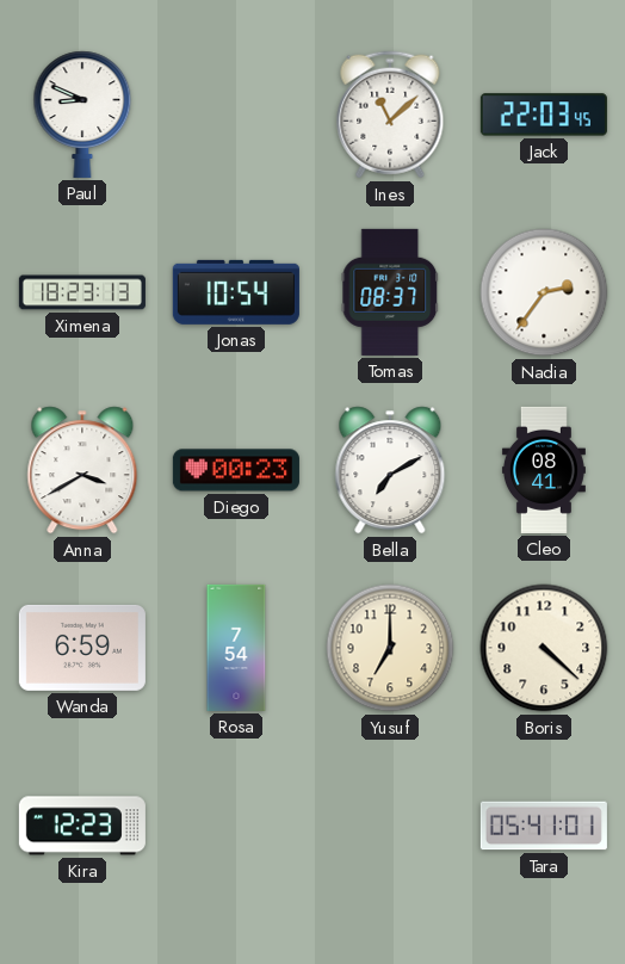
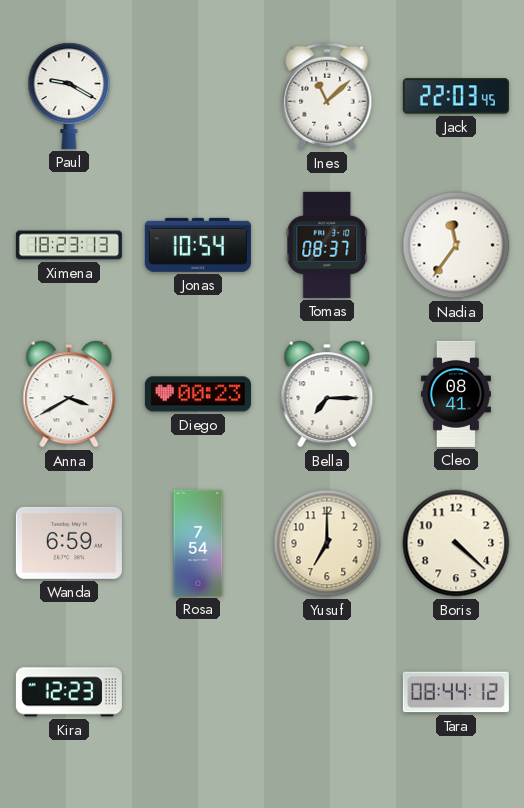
Paul: 8:49 -> 9:20
Nadia: 2:36 -> 11:36
Bella: 7:10 -> 7:15
Tara: 05:41 -> 08:44
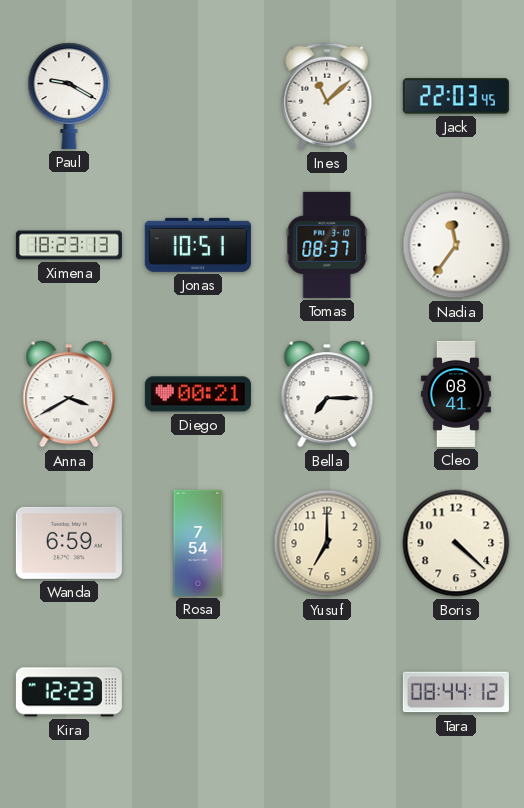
Jonas: 10:54 -> 10:51
Diego: 00:23 -> 00:21
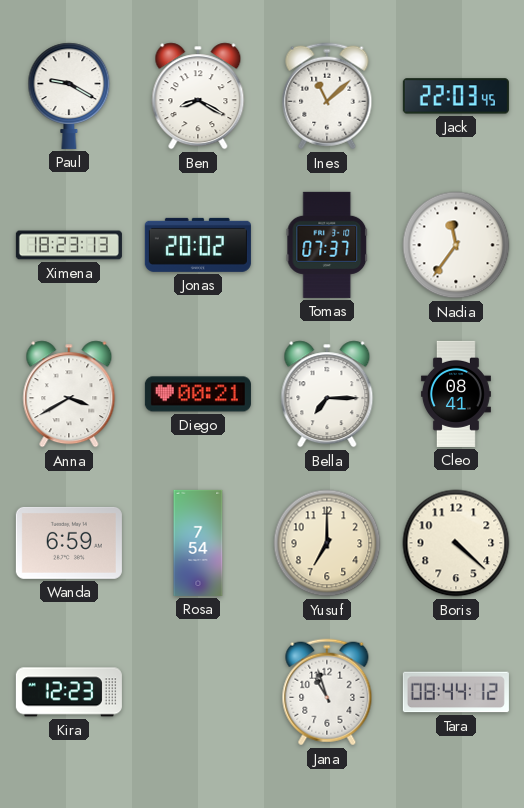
Ben: none -> 8:20
Jonas: 10:51 -> 20:02
Tomas: 08:37 -> 07:37
Jana: none -> 10:57
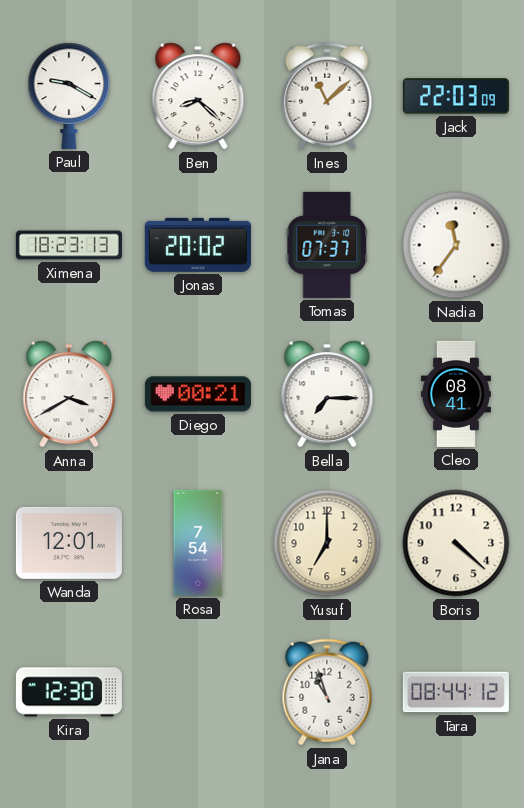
Ben: 8:20 -> 8:22
Jack: 22:03:45 -> 22:03:09
Wanda: 6:59 -> 12:01
Kira: 12:23 -> 12:30
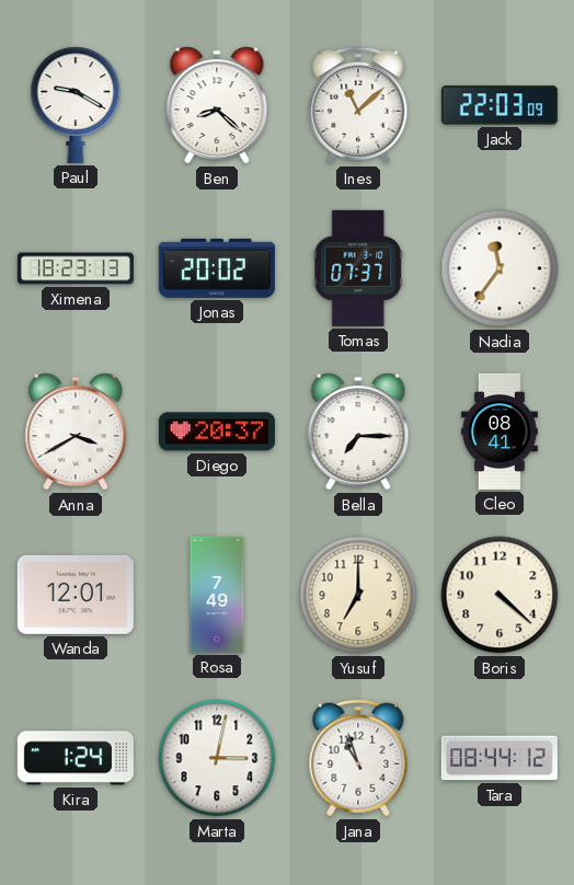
Diego: 00:21 -> 20:37
Rosa: 7:54 -> 7:49
Kira: 12:30 -> 1:24
Marta: none -> 3:02
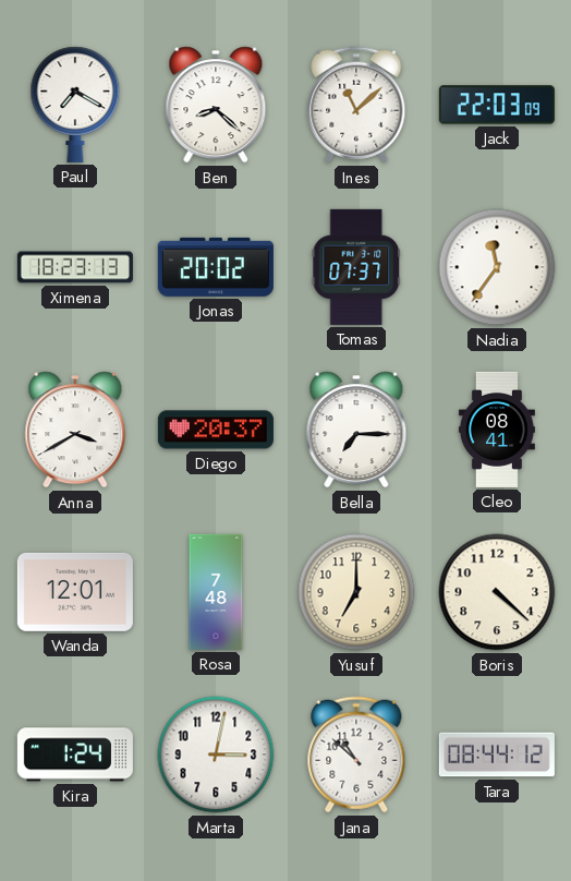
Paul: 9:20 -> 7:20
Rosa: 7:49 -> 7:48
Jana: 10:57 -> 10:52
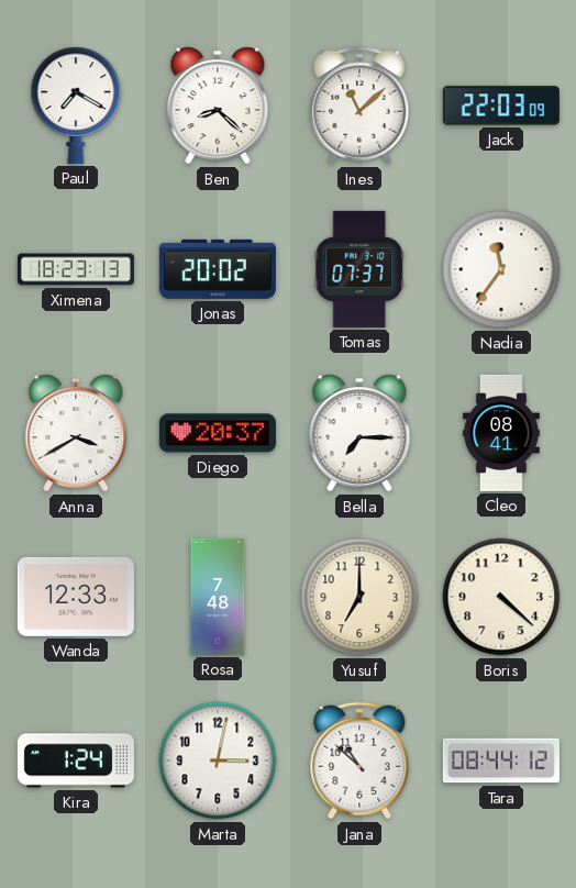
Wanda: 12:01 -> 12:33
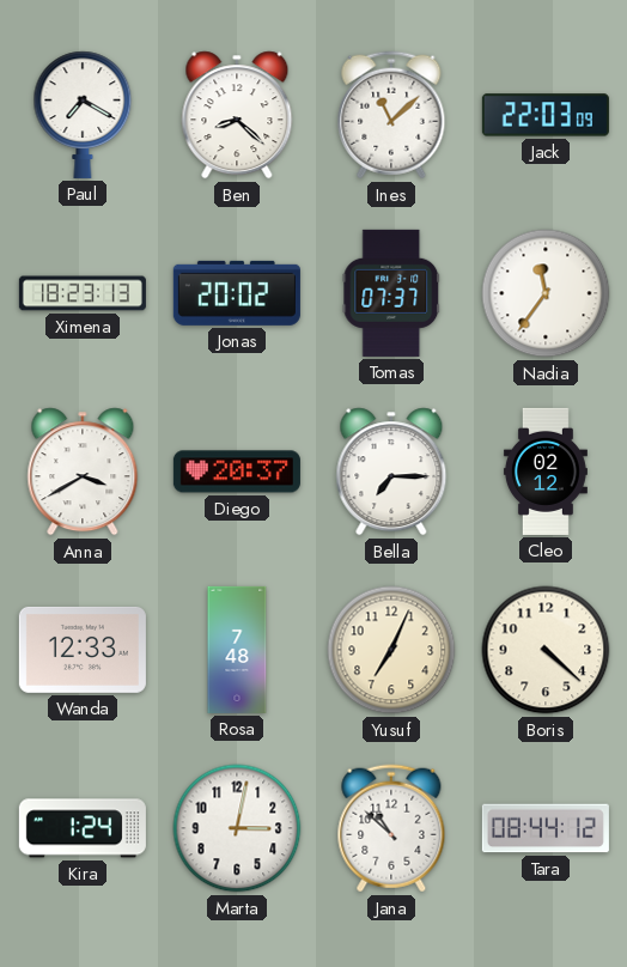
Cleo: 08:41 -> 02:12
Yusuf: 7:00 -> 7:04
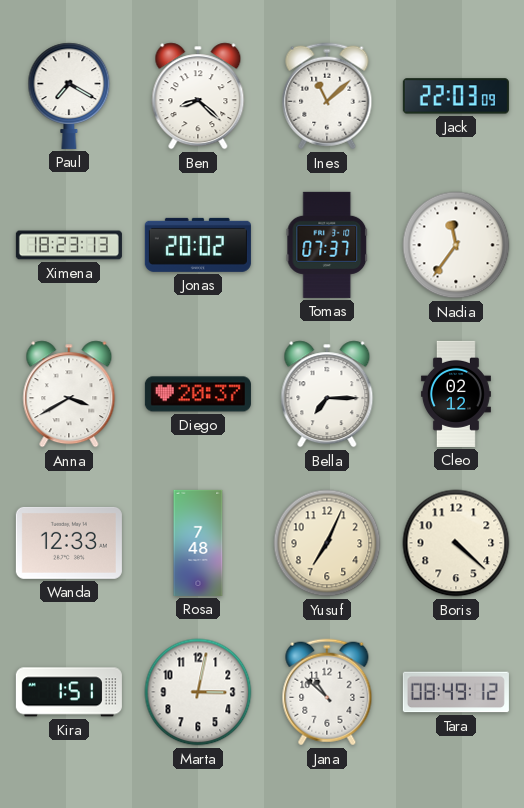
Kira: 1:24 -> 1:51
Tara: 08:44 -> 08:49
